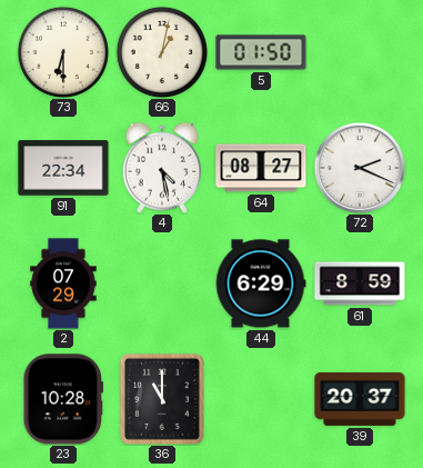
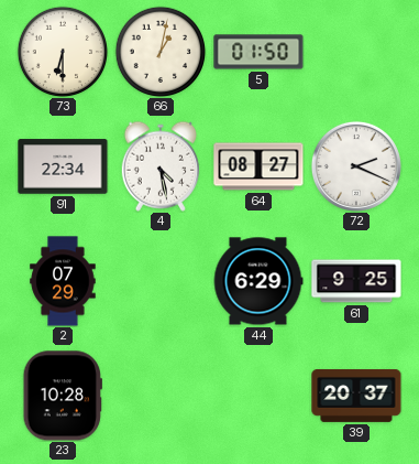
61: 8:59 -> 9:25
36: 11:00 -> none
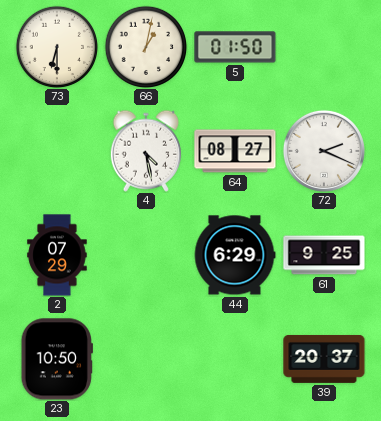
91: 22:34 -> none
23: 10:28 -> 10:50
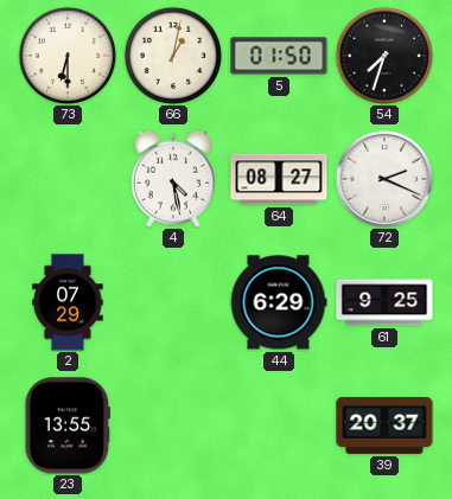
54: none -> 7:33
23: 10:50 -> 13:55
